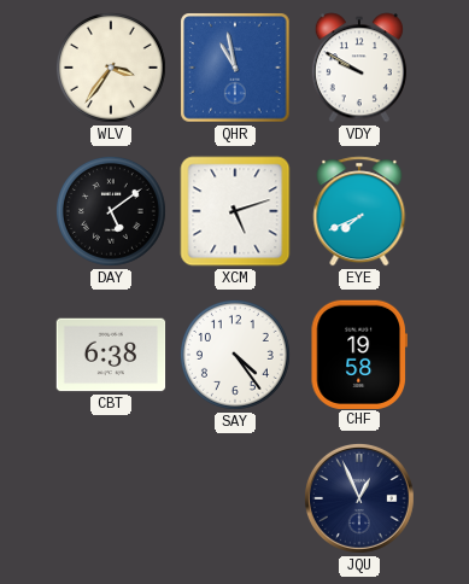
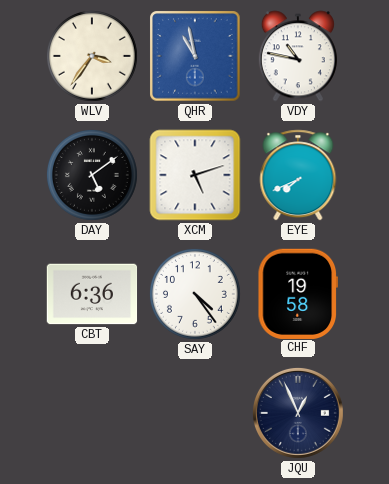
VDY: 9:50 -> 10:47
CBT: 6:38 -> 6:36
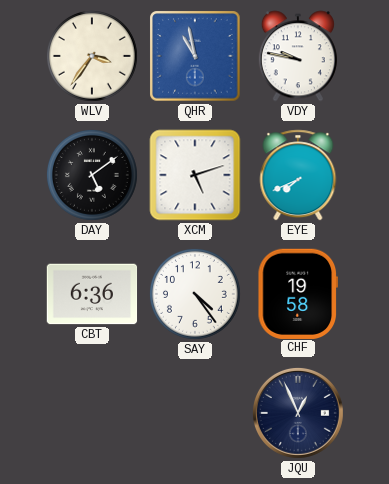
VDY: 10:47 -> 9:47
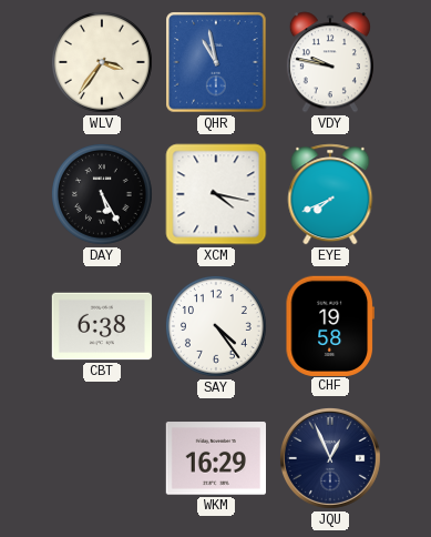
DAY: 5:09 -> 5:25
XCM: 5:12 -> 4:17
CBT: 6:36 -> 6:38
WKM: none -> 16:29
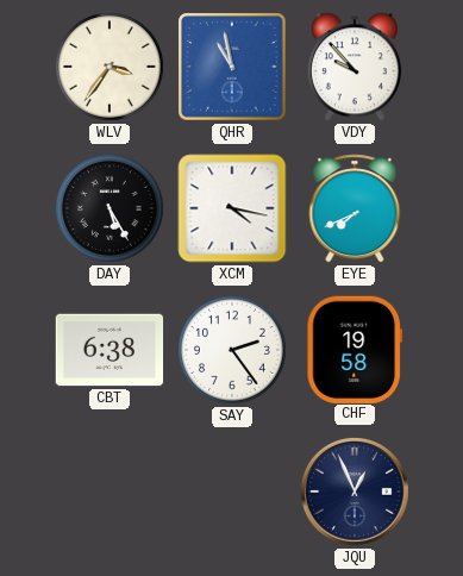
VDY: 9:47 -> 9:53
SAY: 4:24 -> 2:24
WKM: 16:29 -> none
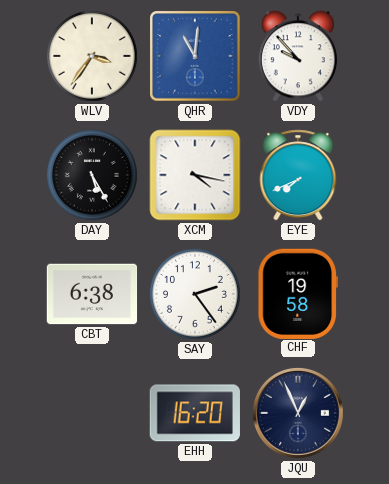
QHR: 10:58 -> 11:01
EHH: none -> 16:20
